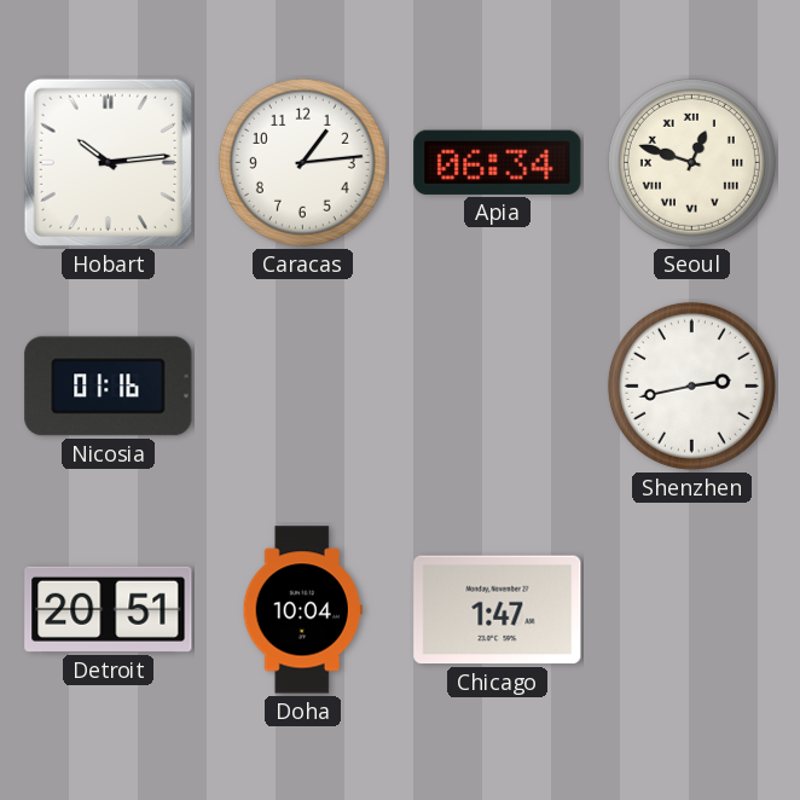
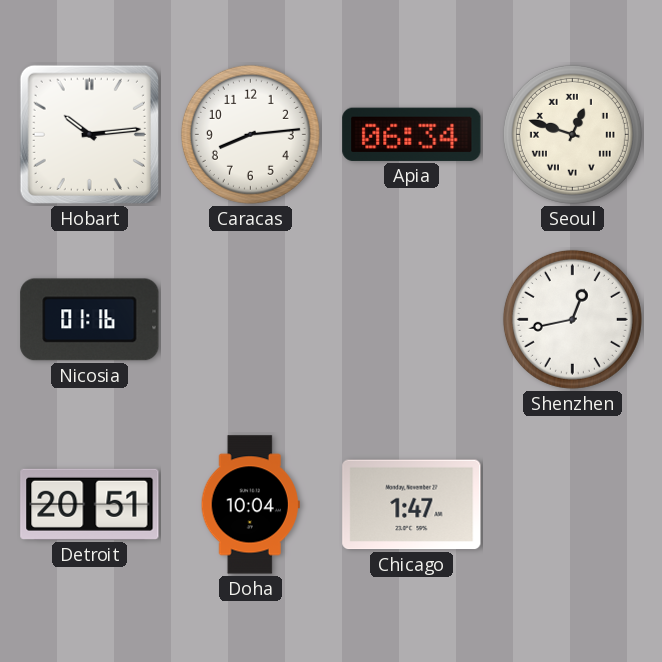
Caracas: 1:14 -> 8:14
Shenzhen: 2:43 -> 12:43
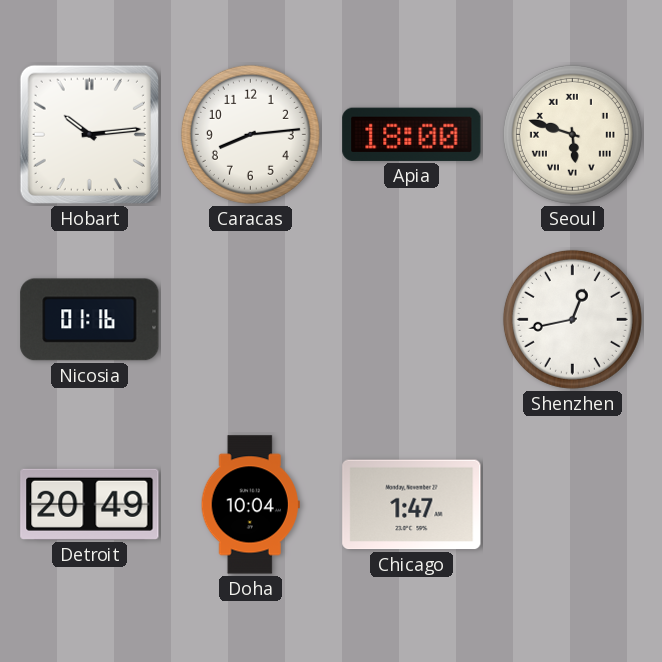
Apia: 06:34 -> 18:00
Seoul: 12:48 -> 5:48
Detroit: 20:51 -> 20:49
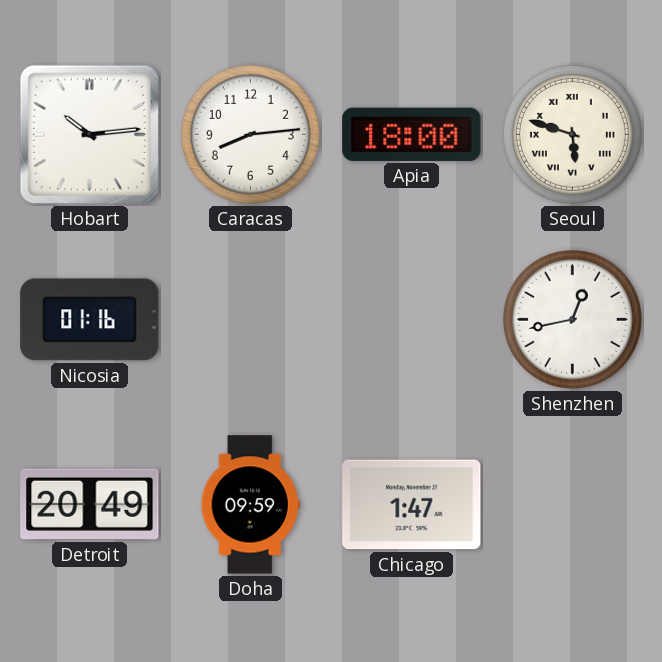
Doha: 10:04 -> 09:59
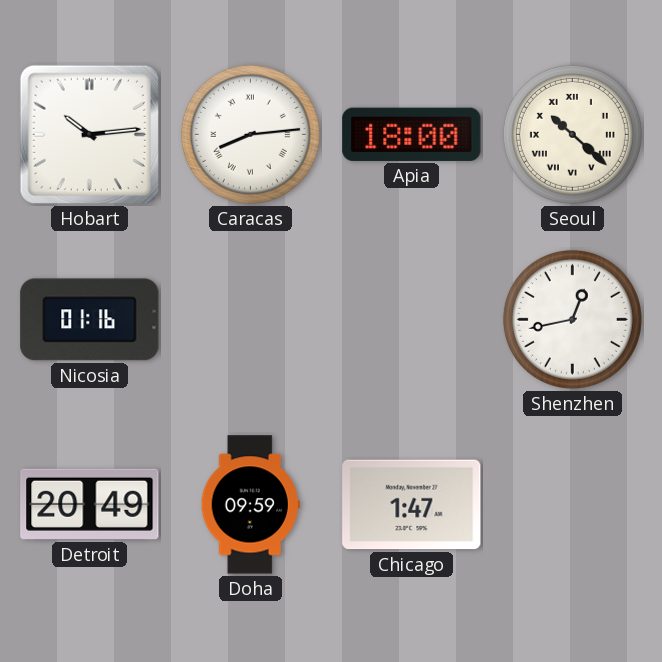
Caracas numerals: Arabic -> Roman
Seoul: 5:48 -> 10:22
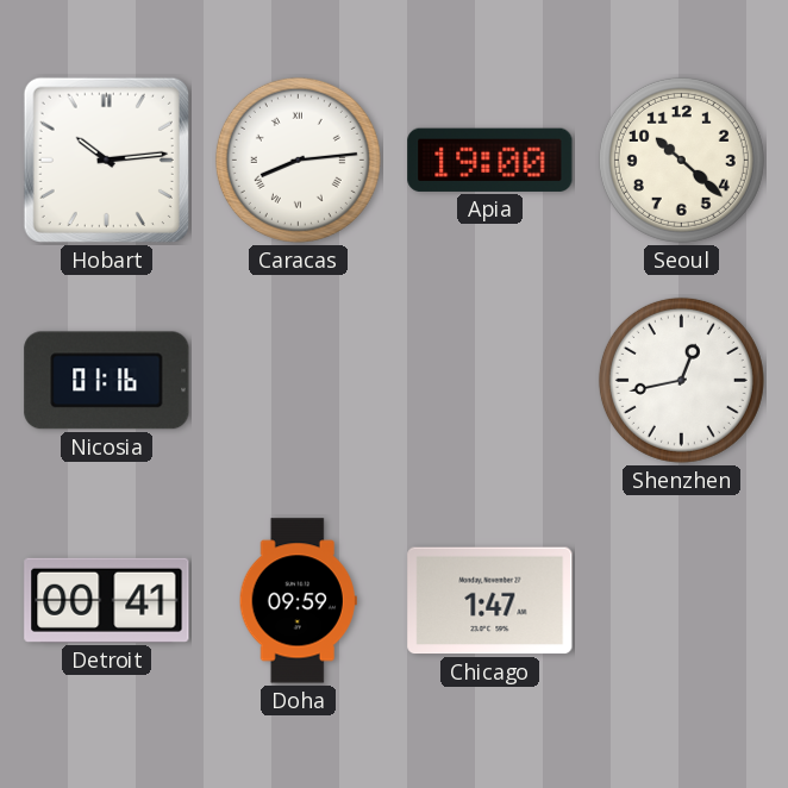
Apia: 18:00 -> 19:00
Seoul numerals: Roman -> Arabic
Detroit: 20:49 -> 00:41
